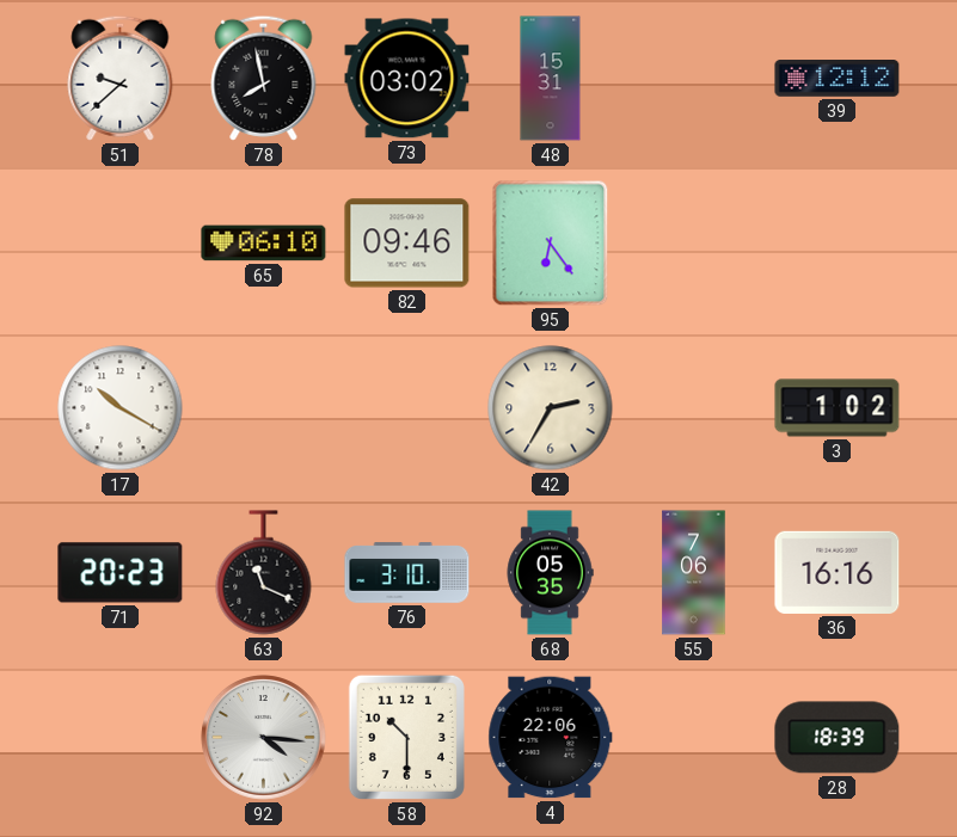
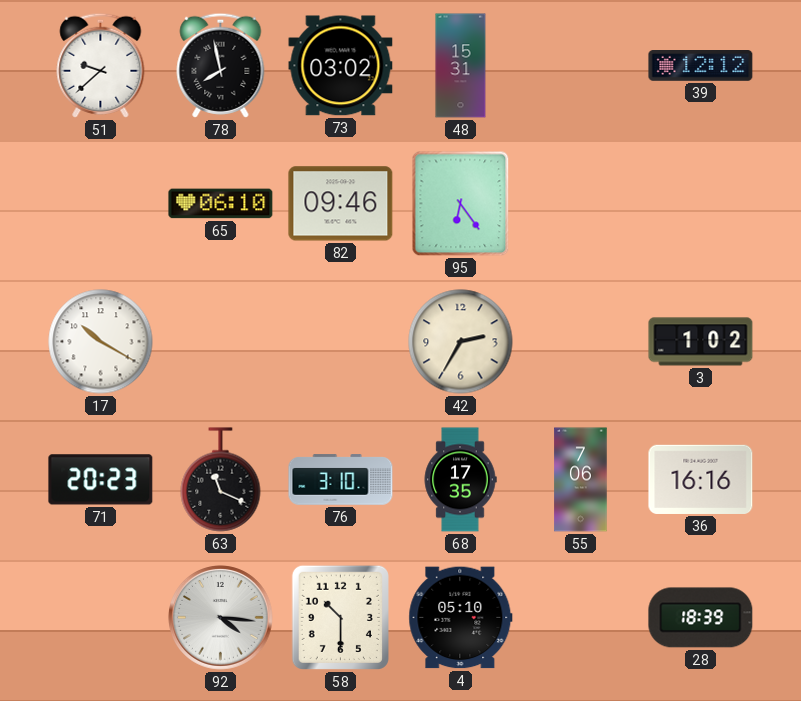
68: 05:35 -> 17:35
4: 22:06 -> 05:10
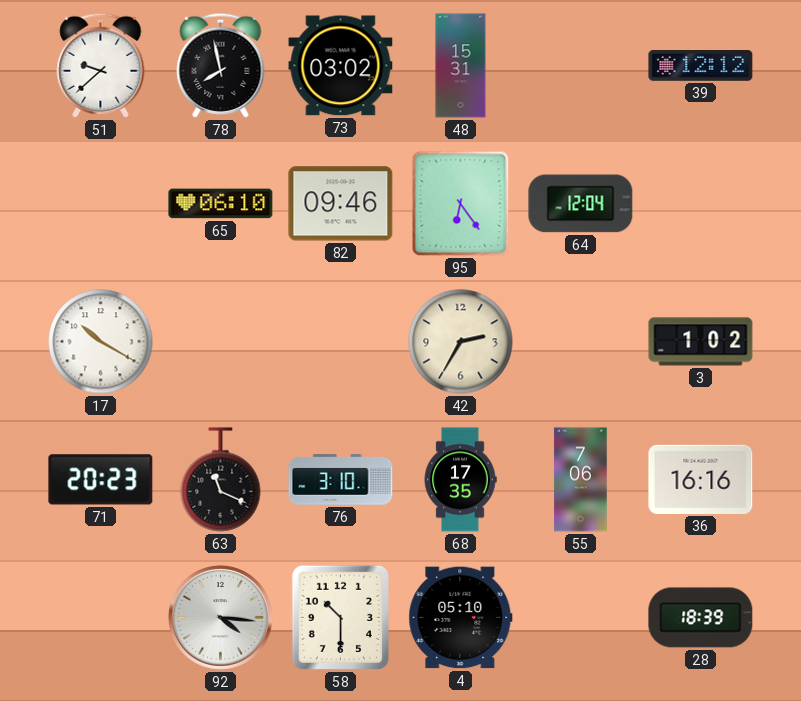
64: none -> 12:04
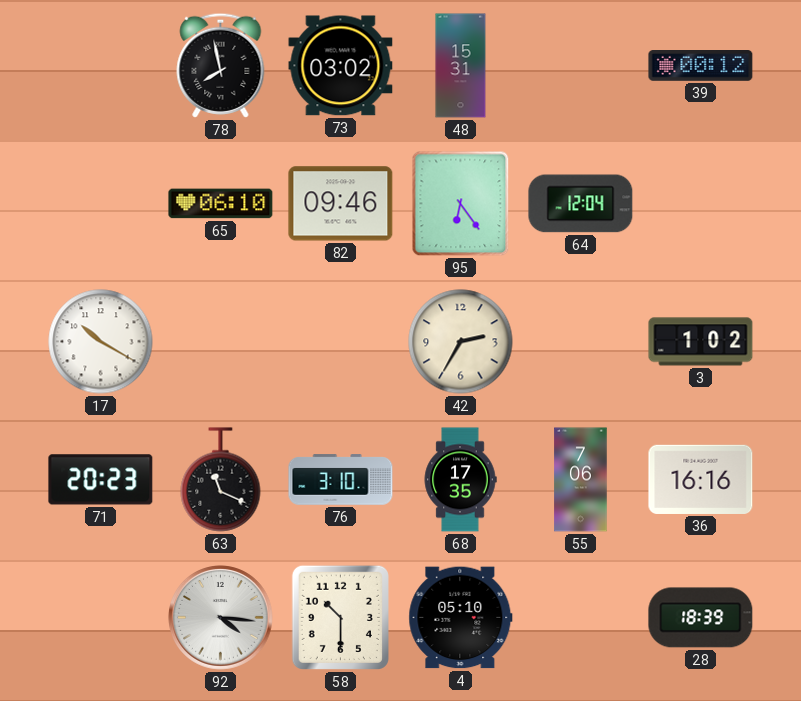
51: 9:38 -> none
39: 12:12 -> 00:12
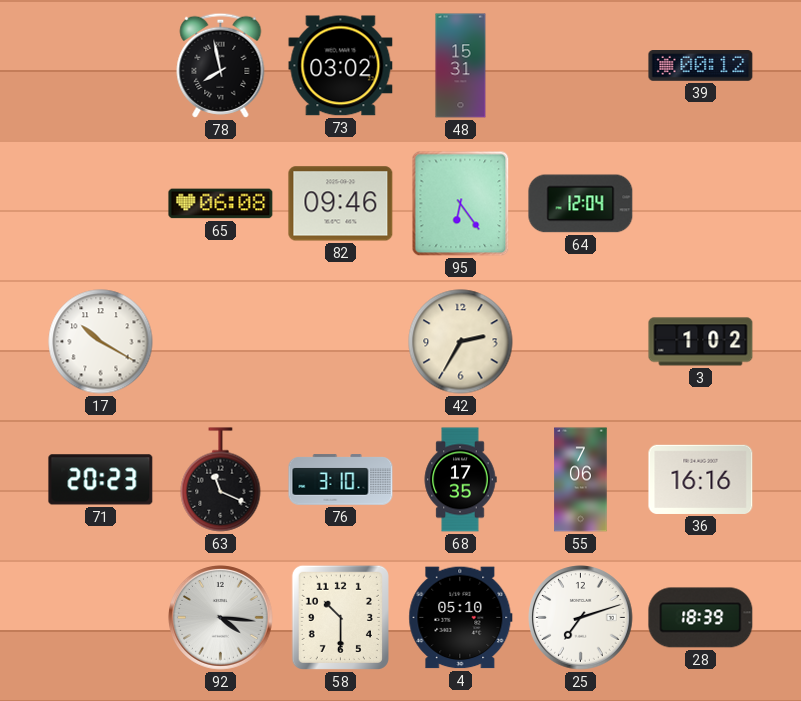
65: 06:10 -> 06:08
25: none -> 7:12
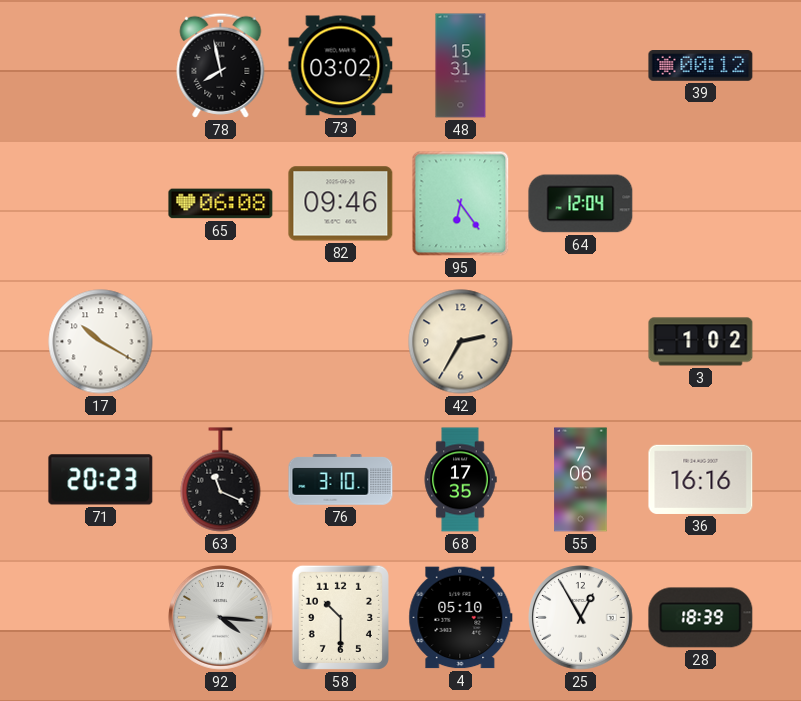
25: 7:12 -> 12:55
